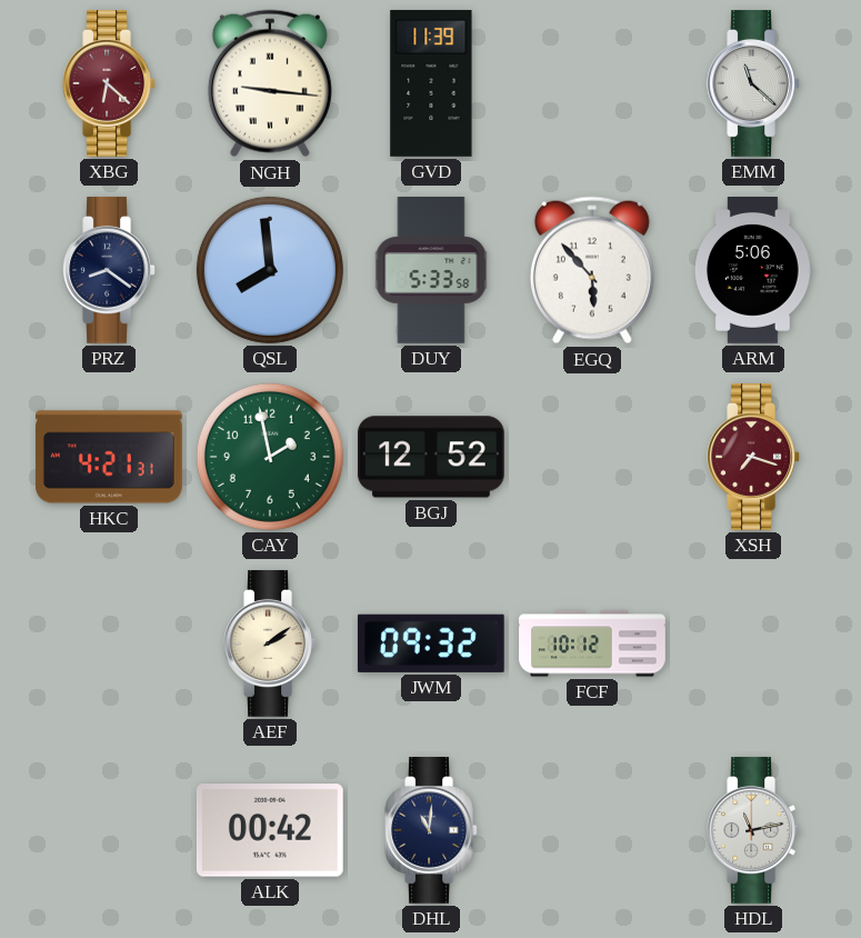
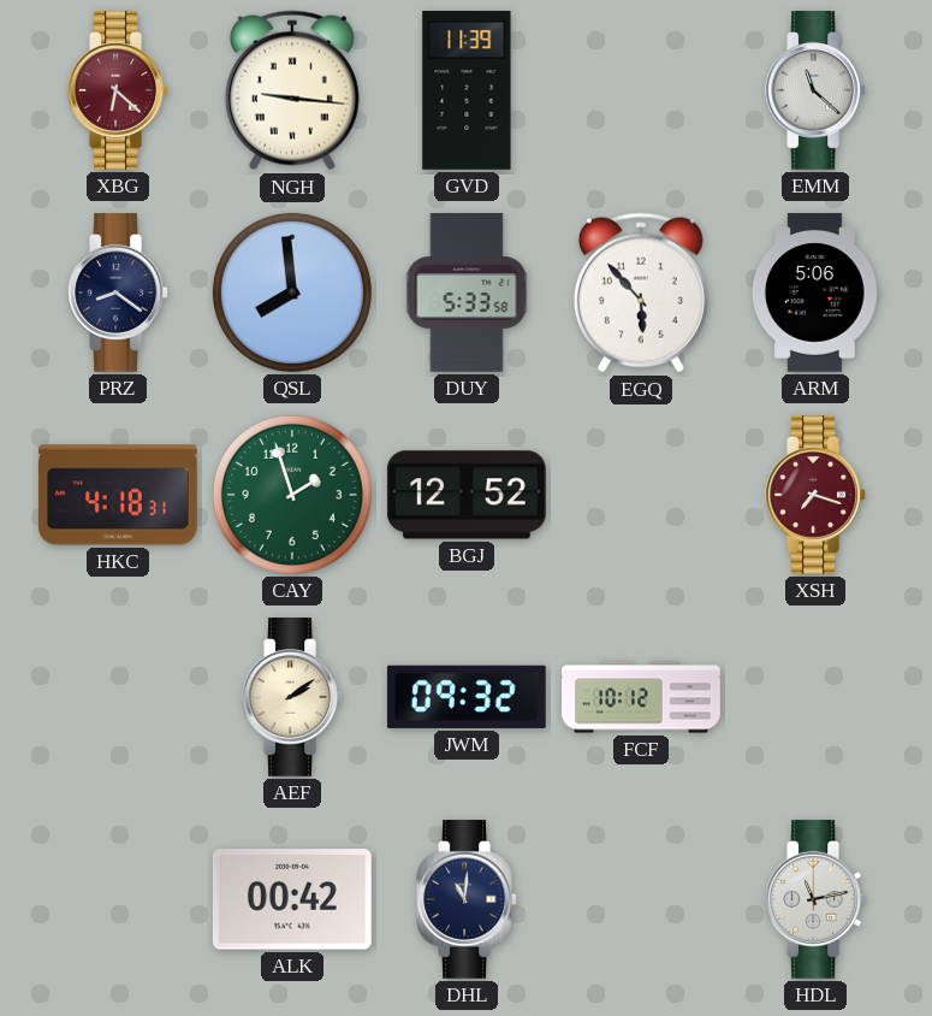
HKC: 4:21 -> 4:18
CAY: 1:58 -> 1:57
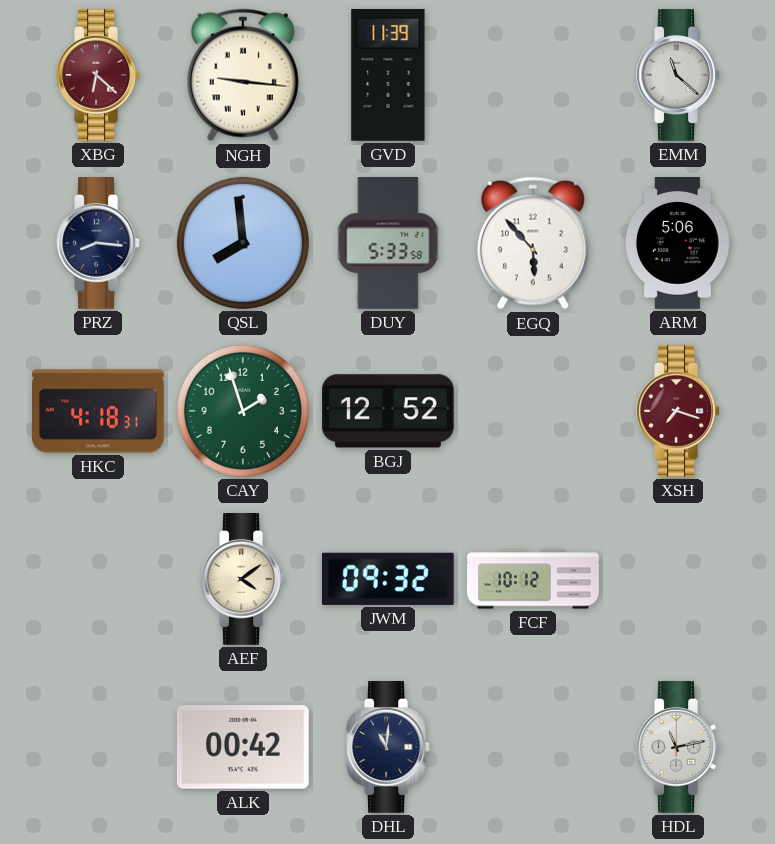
PRZ: 8:21 -> 8:16
AEF: 2:09 -> 4:09
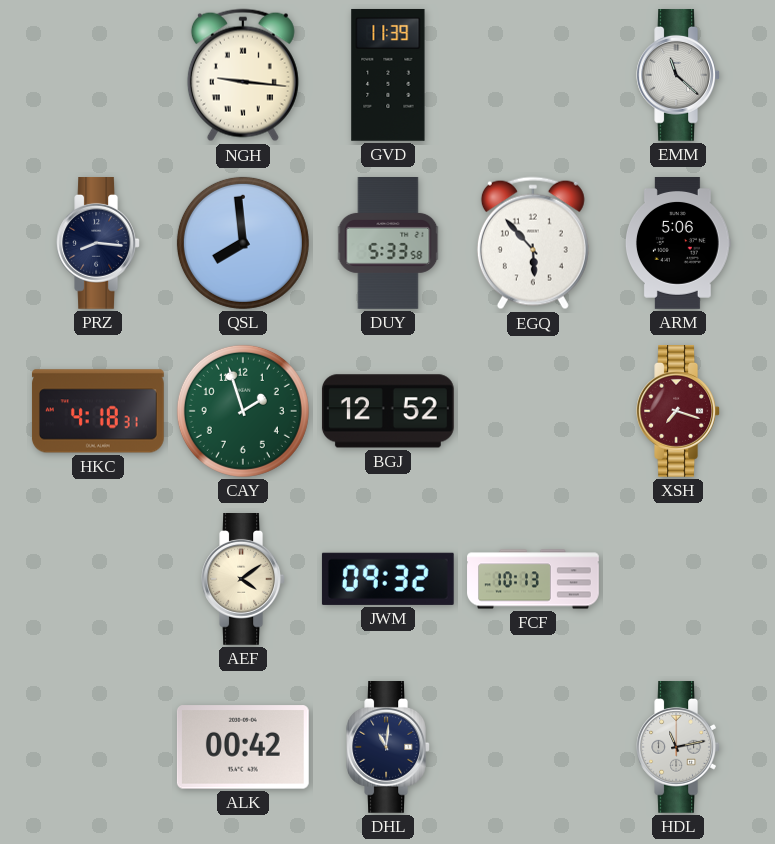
XBG: 6:22 -> none
FCF: 10:12 -> 10:13
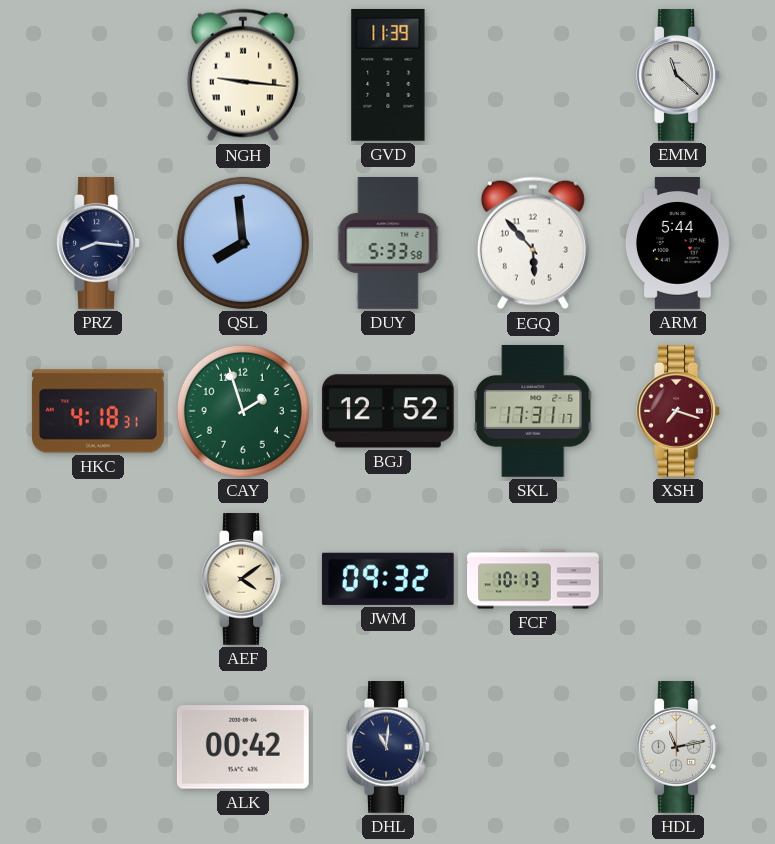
ARM: 5:06 -> 5:44
SKL: none -> 17:31
